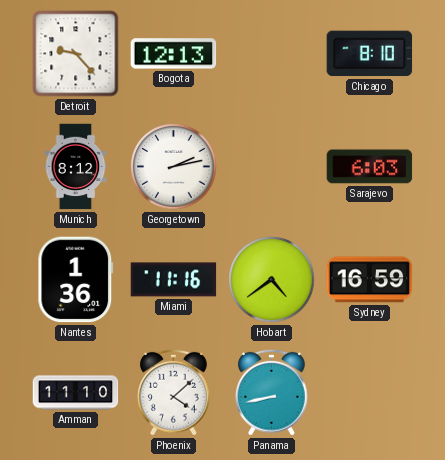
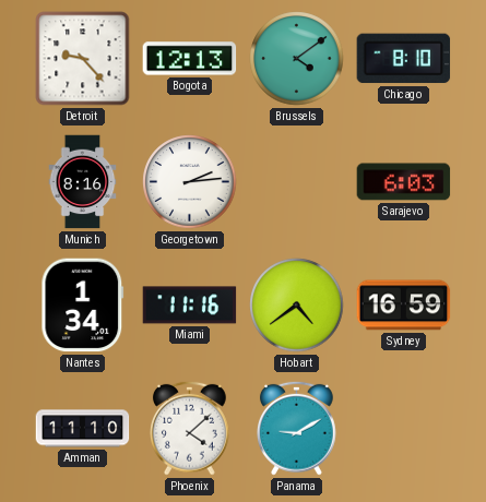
Brussels: none -> 4:09
Munich: 8:12 -> 8:16
Georgetown: 2:13 -> 2:14
Nantes: 1:36 -> 1:34
Panama: 8:43 -> 9:10
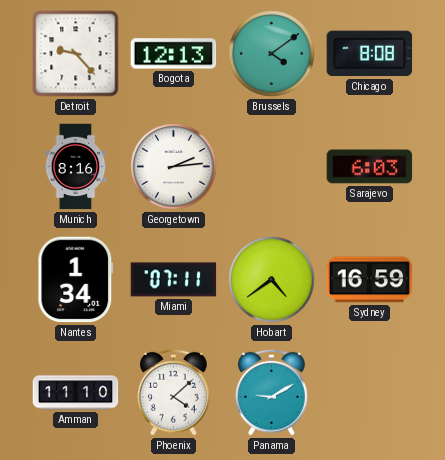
Chicago: 8:10 -> 8:08
Miami: 11:16 -> 07:11
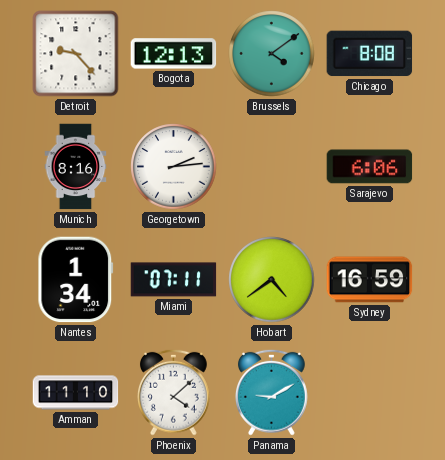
Sarajevo: 6:03 -> 6:06
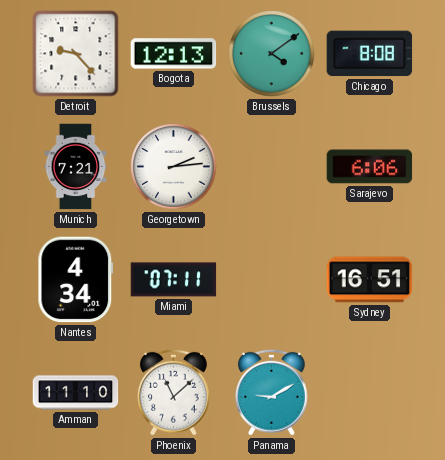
Munich: 8:16 -> 7:21
Nantes: 1:34 -> 4:34
Hobart: 4:39 -> none
Sydney: 16:59 -> 16:51
Phoenix: 4:08 -> 11:08
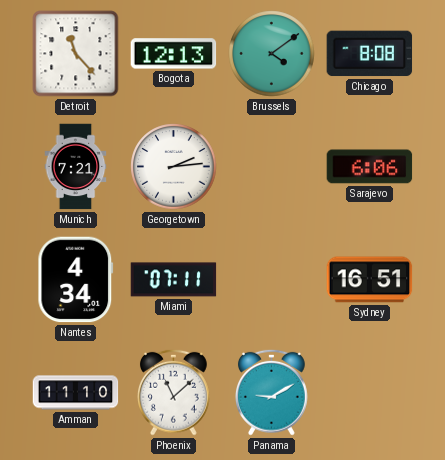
Detroit: 9:23 -> 11:23
